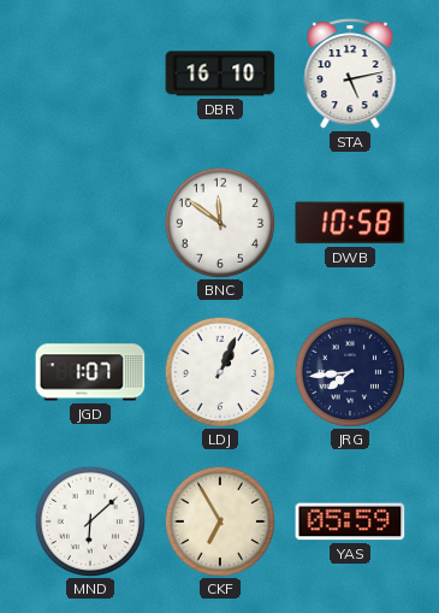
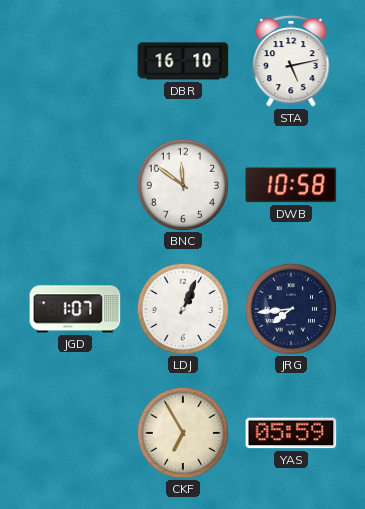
MND: 6:08 -> none
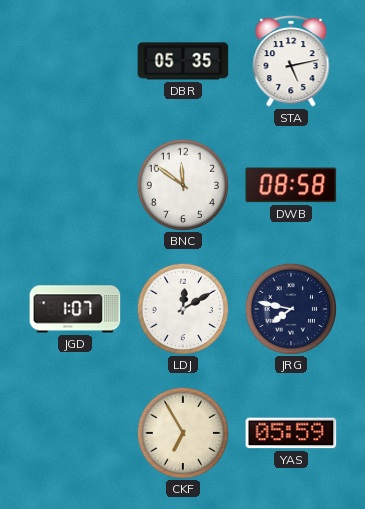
DBR: 16:10 -> 05:35
DWB: 10:58 -> 08:58
LDJ: 1:04 -> 12:10
JRG: 7:44 -> 7:47
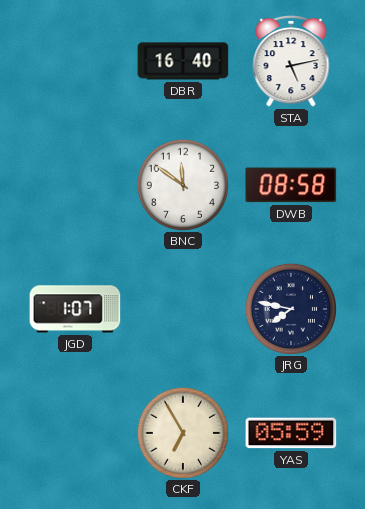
DBR: 05:35 -> 16:40
LDJ: 12:10 -> none
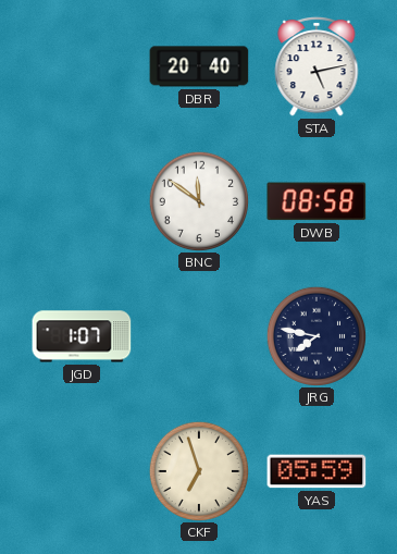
DBR: 16:40 -> 20:40
CKF: 6:55 -> 6:57
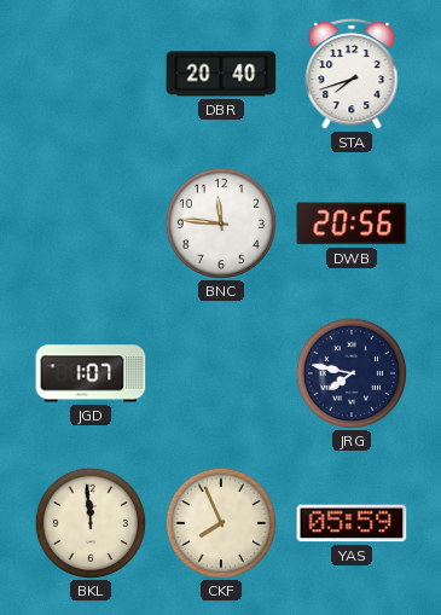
STA: 5:13 -> 7:42
BNC: 11:51 -> 11:46
DWB: 08:58 -> 20:56
BKL: none -> 11:59
CKF: 6:57 -> 7:56
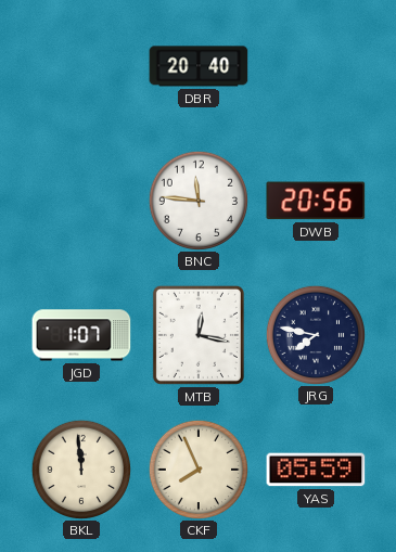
STA: 7:42 -> none
MTB: none -> 12:17
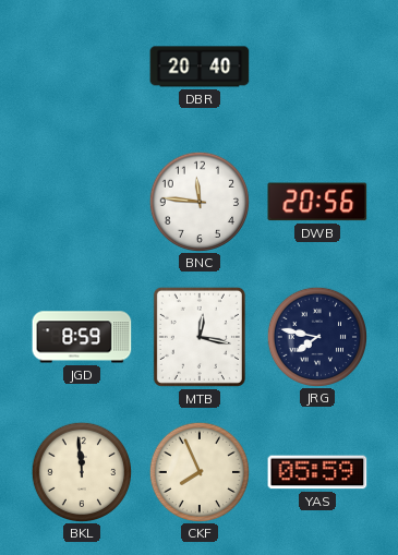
JGD: 1:07 -> 8:59
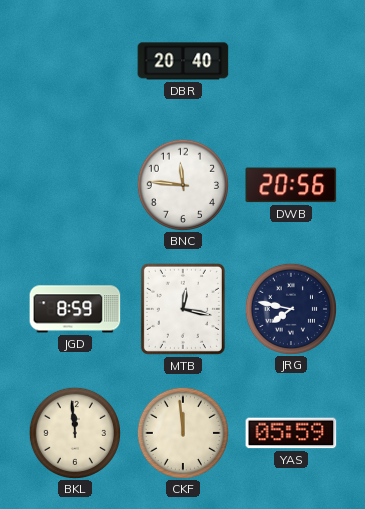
CKF: 7:56 -> 11:59
